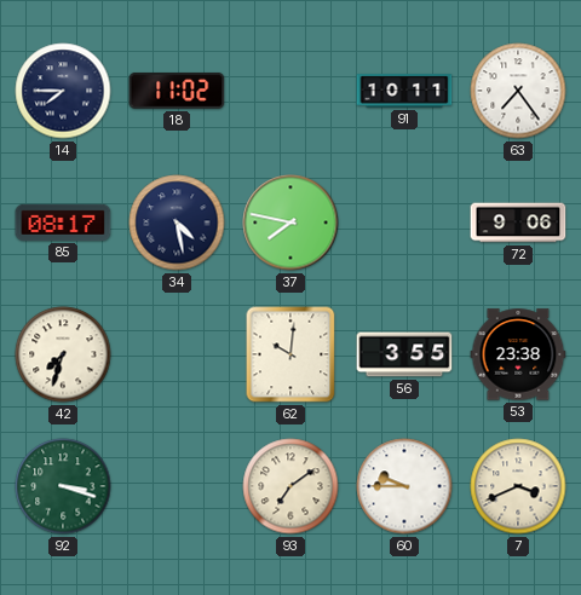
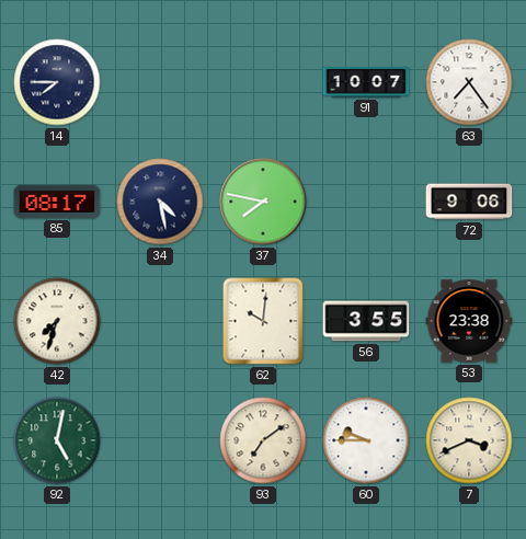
18: 11:02 -> none
91: 10:11 -> 10:07
92: 3:18 -> 5:02
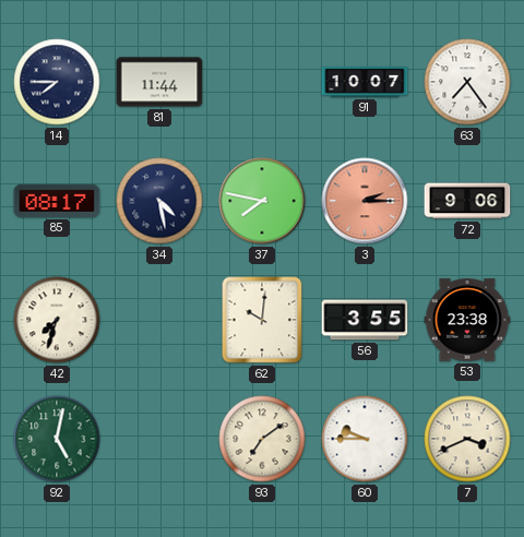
81: none -> 11:44
3: none -> 2:15
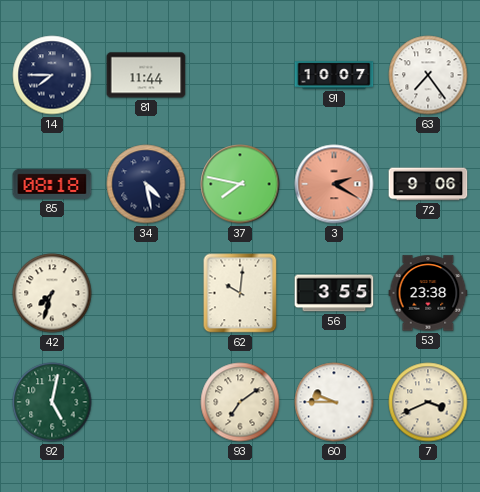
85: 08:17 -> 08:18
3: 2:15 -> 2:20
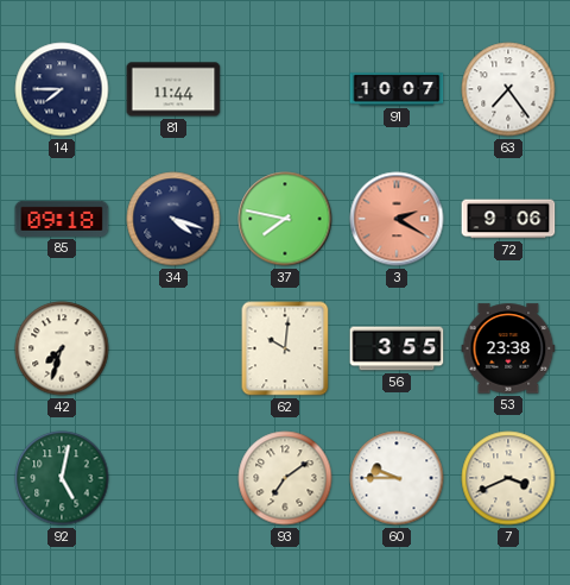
85: 08:18 -> 09:18
34: 4:28 -> 4:18
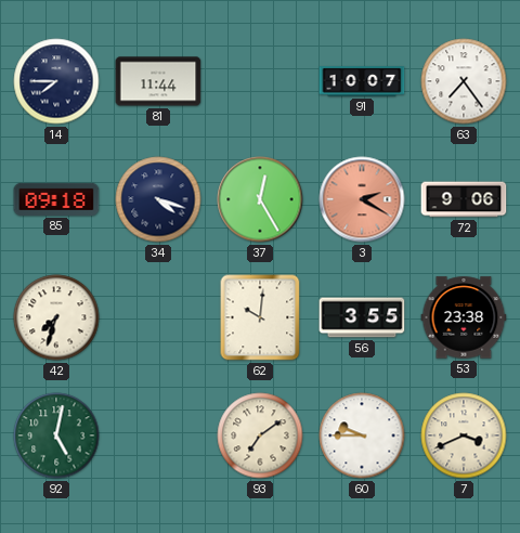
37: 7:47 -> 12:25
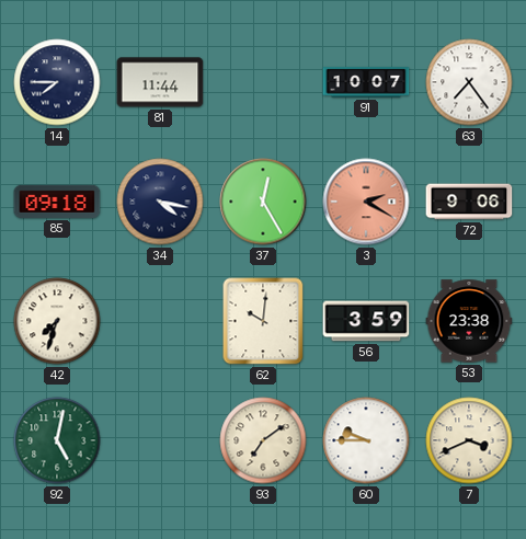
34: 4:18 -> 4:17
56: 3:55 -> 3:59
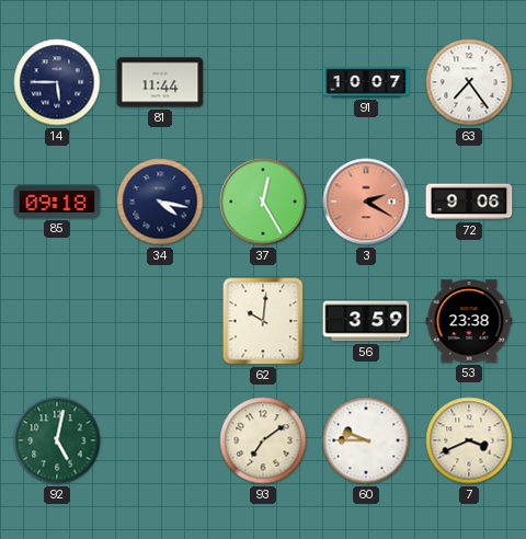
14: 7:45 -> 5:45
42: 7:33 -> none
